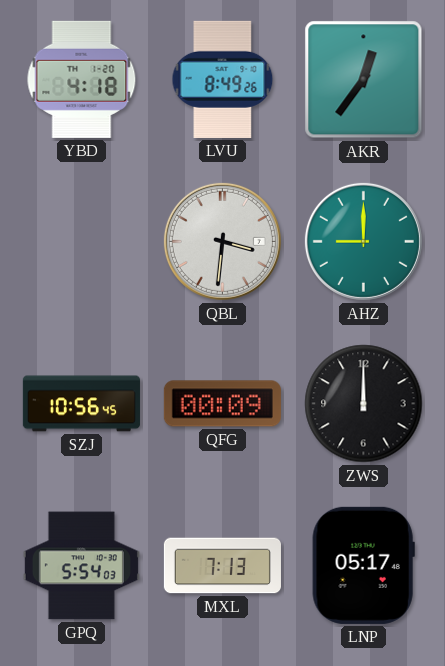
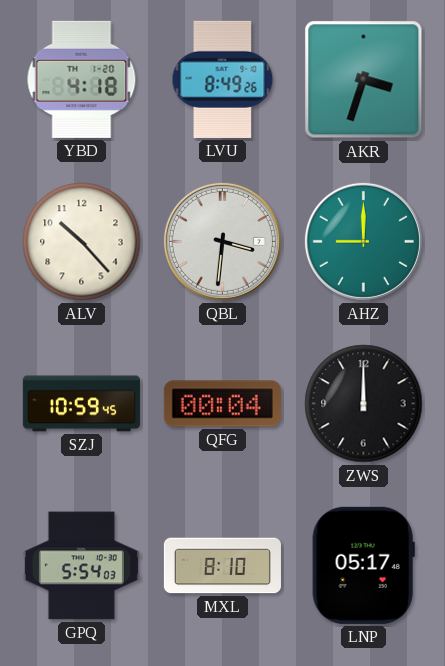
AKR: 12:36 -> 3:33
ALV: none -> 10:23
SZJ: 10:56 -> 10:59
QFG: 00:09 -> 00:04
MXL: 7:13 -> 8:10
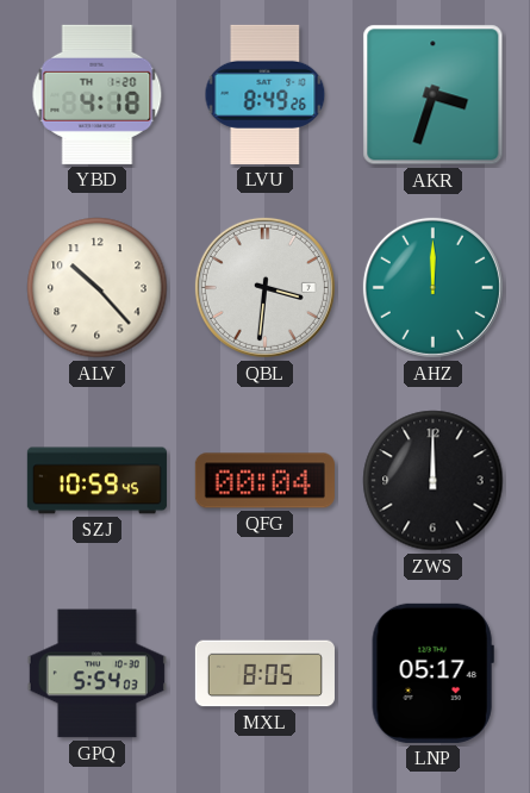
AHZ: 9:00 -> 12:00
MXL: 8:10 -> 8:05
